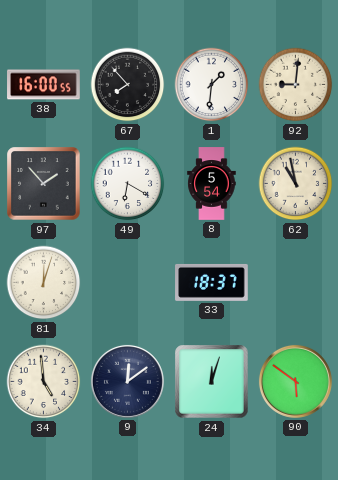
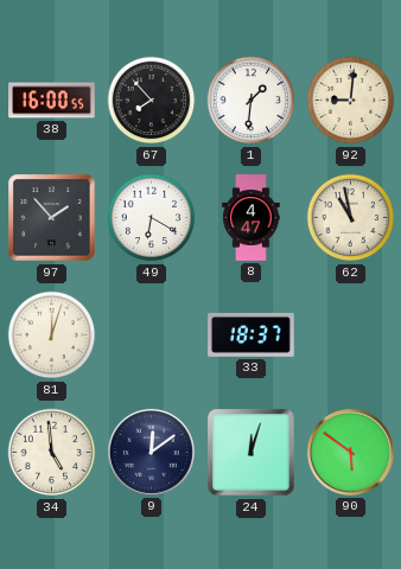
8: 5:54 -> 4:47
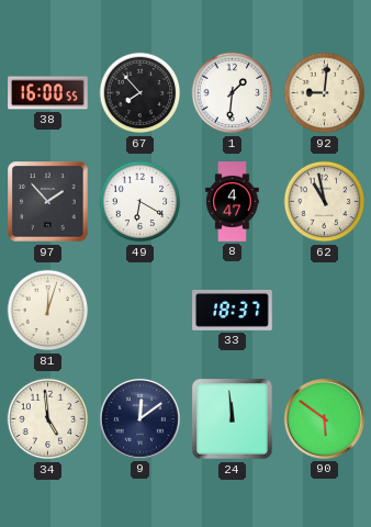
24: 12:03 -> 11:59
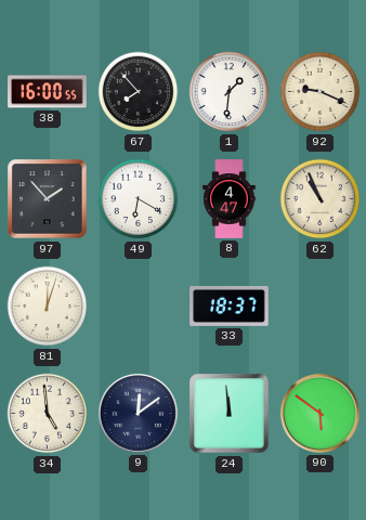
92: 9:01 -> 9:19
62: 10:58 -> 10:56
